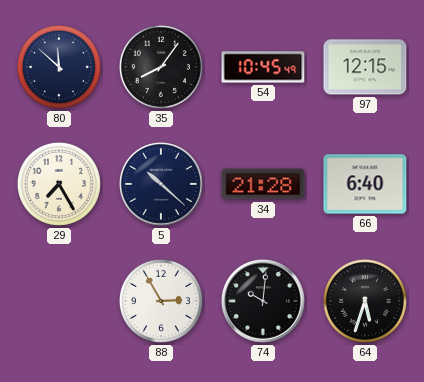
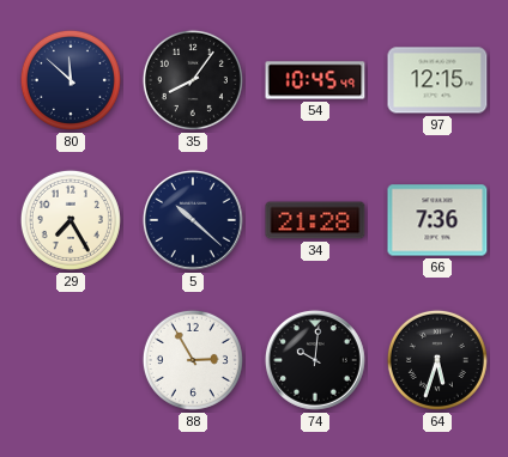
66: 6:40 -> 7:36
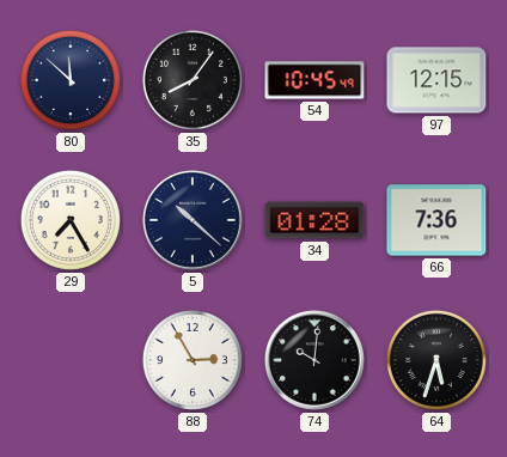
34: 21:28 -> 01:28
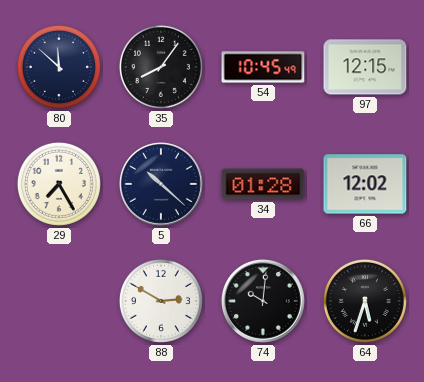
66: 7:36 -> 12:02
88: 2:55 -> 2:50
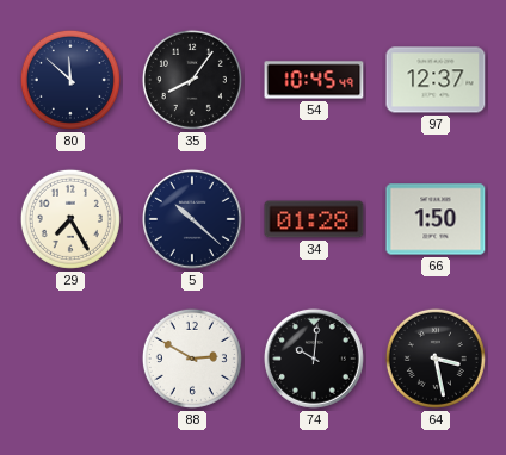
97: 12:15 -> 12:37
66: 12:02 -> 1:50
64: 5:33 -> 3:28
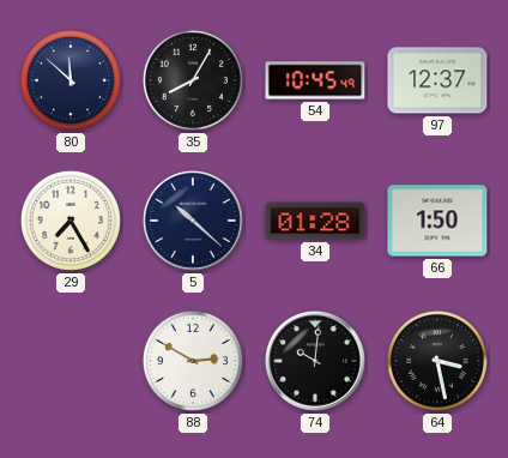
35: 8:06 -> 8:05
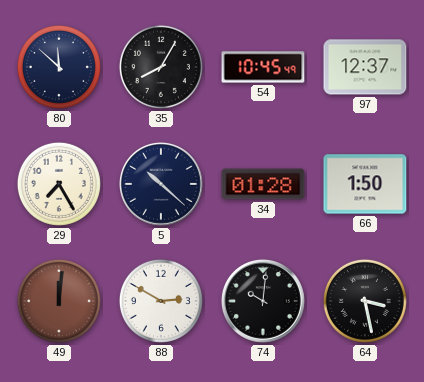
49: none -> 12:01
